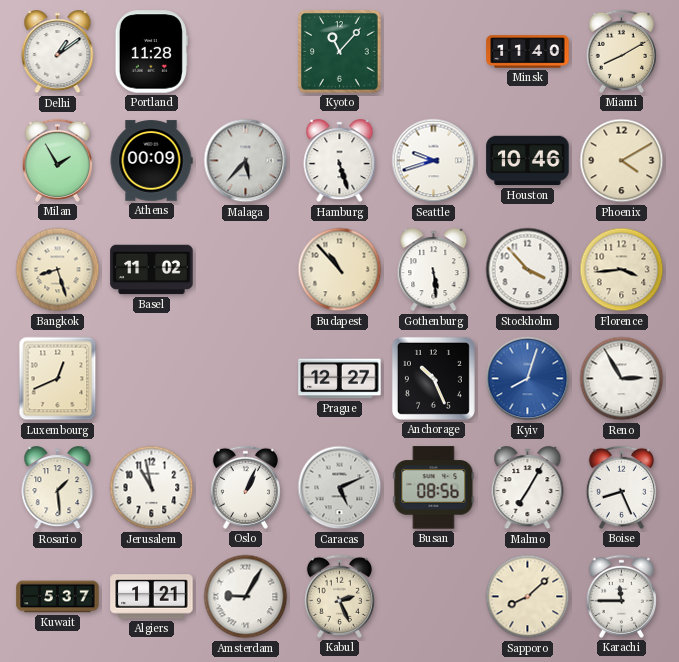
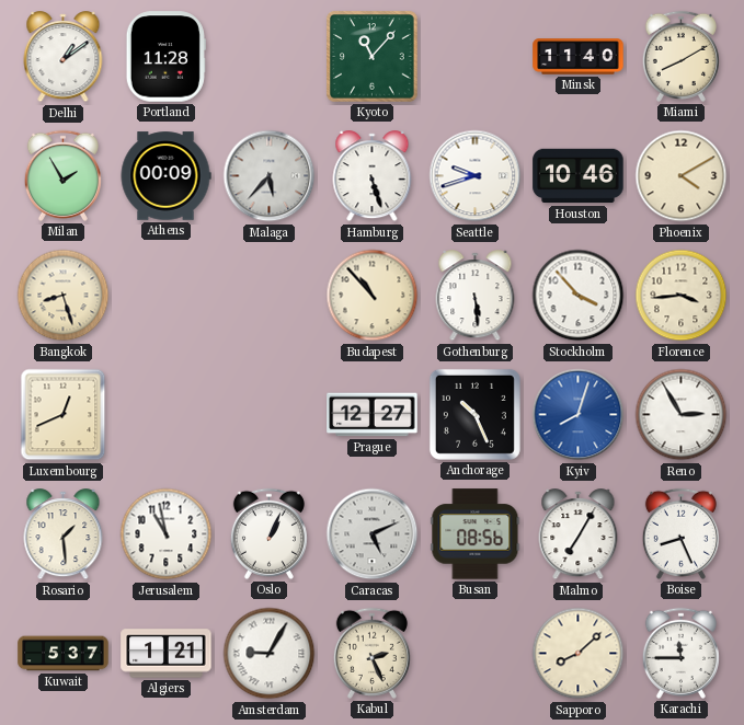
Basel: 11:02 -> none
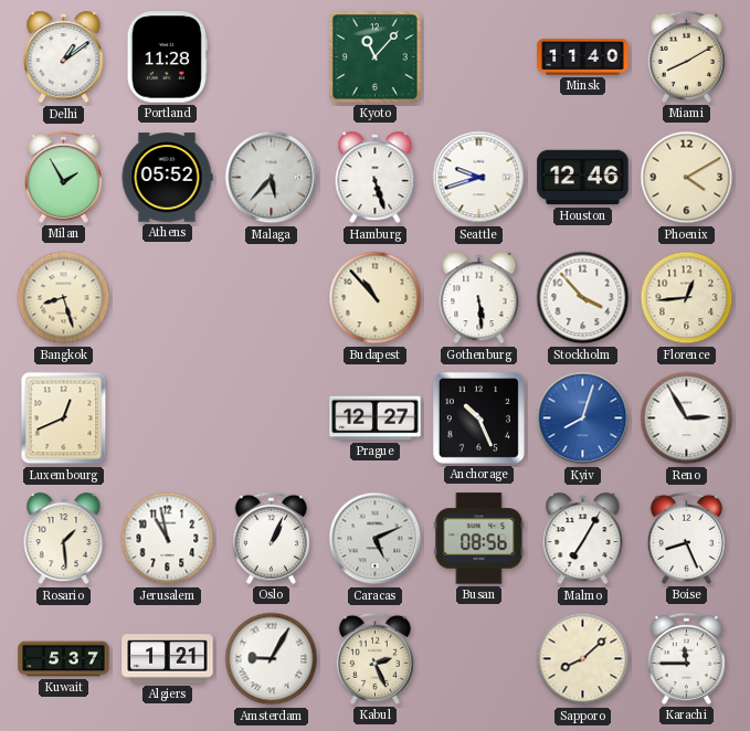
Athens: 00:09 -> 05:52
Houston: 10:46 -> 12:46
Florence: 3:44 -> 12:44
